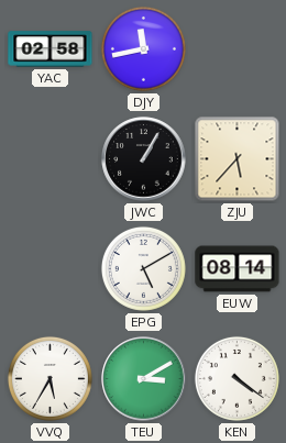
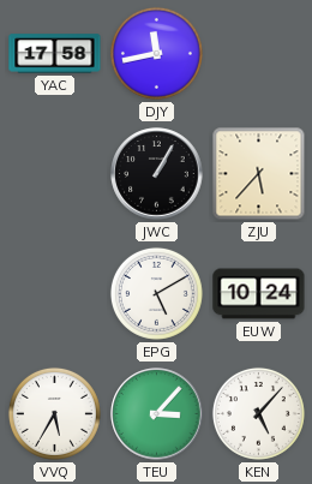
YAC: 02:58 -> 17:58
EUW: 08:14 -> 10:24
TEU: 3:10 -> 3:07
KEN: 4:21 -> 5:07
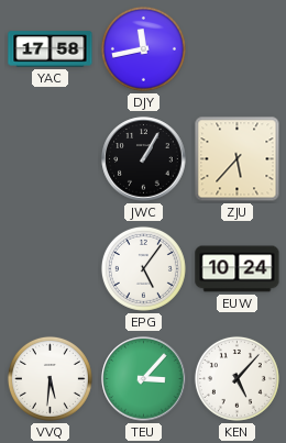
EPG: 5:10 -> 5:06
VVQ: 5:35 -> 5:31
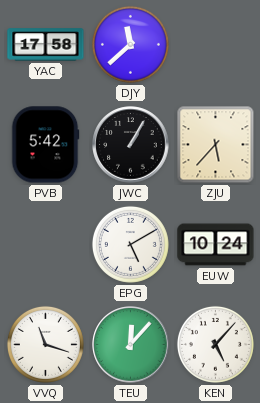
DJY: 11:43 -> 11:38
PVB: none -> 5:42
EPG: 5:06 -> 5:10
VVQ: 5:31 -> 11:18
TEU: 3:07 -> 12:07
